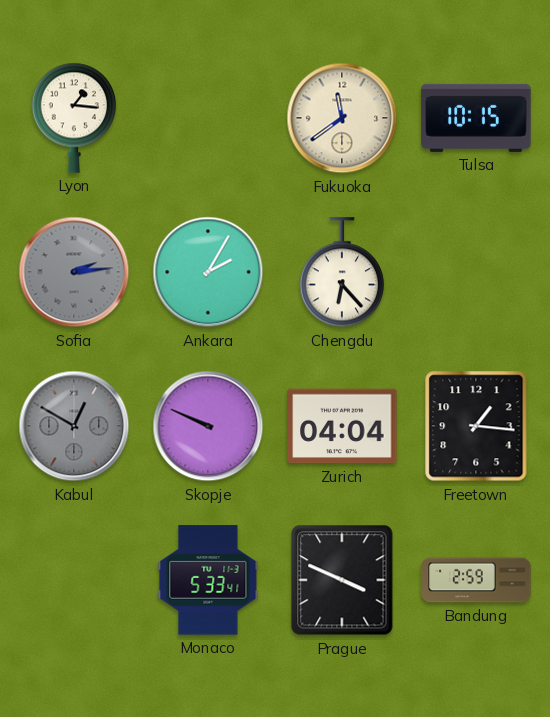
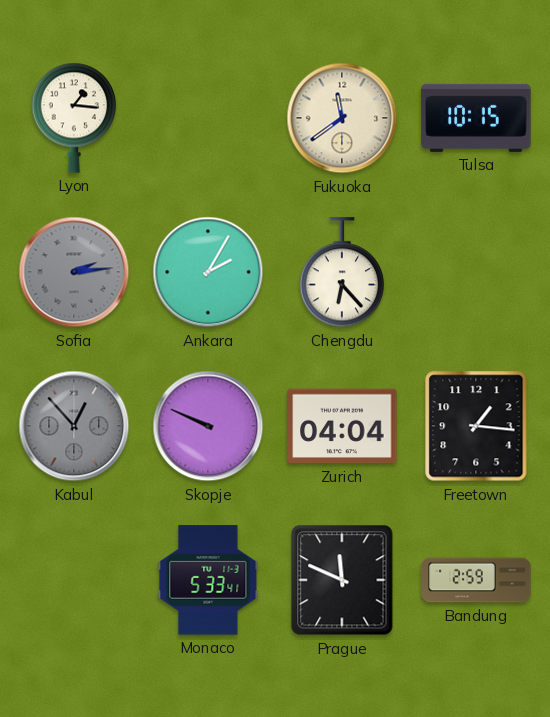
Kabul: 12:50 -> 12:53
Prague: 3:49 -> 11:49
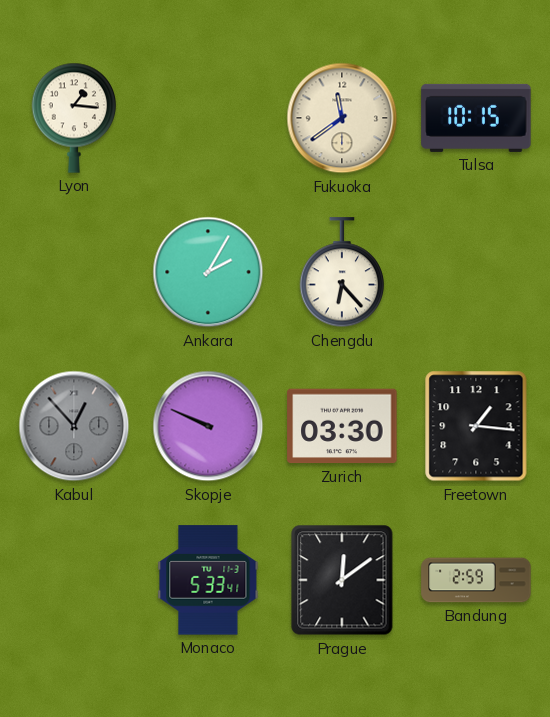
Sofia: 2:14 -> none
Zurich: 04:04 -> 03:30
Prague: 11:49 -> 12:09
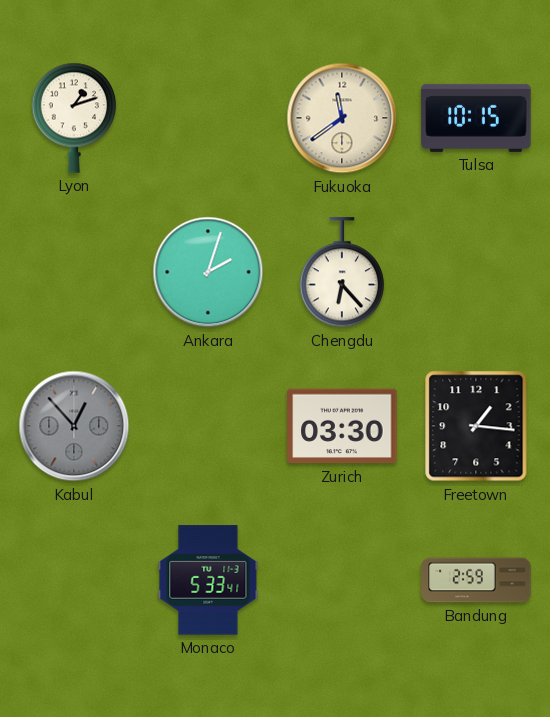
Lyon: 1:16 -> 1:12
Ankara: 2:05 -> 2:03
Skopje: 9:49 -> none
Prague: 12:09 -> none
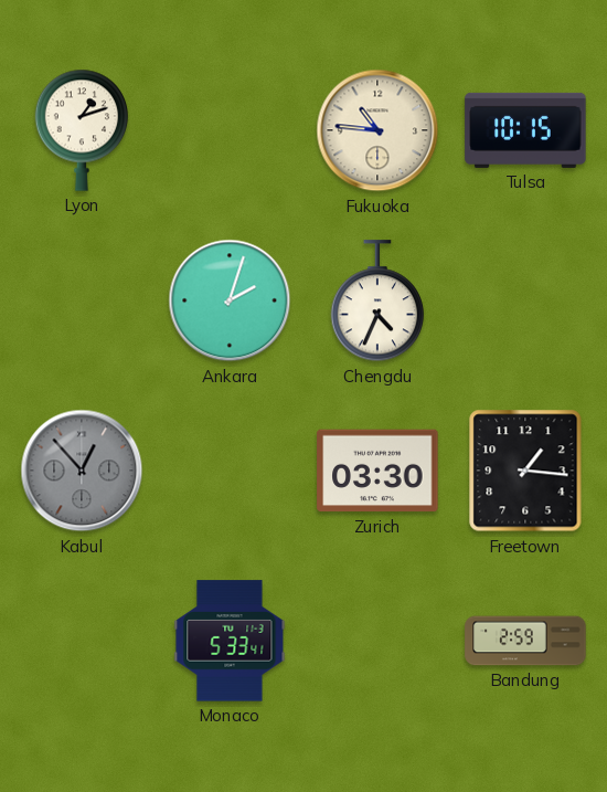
Fukuoka: 11:39 -> 10:46
Chengdu: 6:23 -> 4:34
